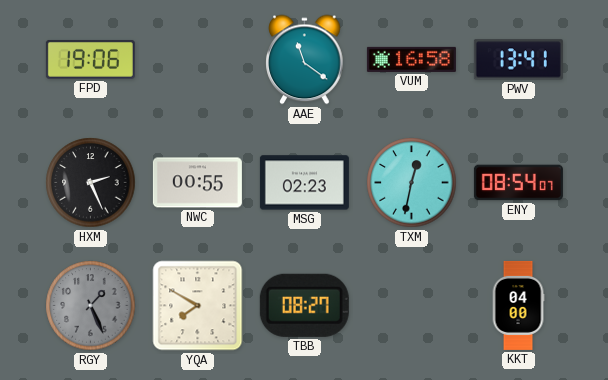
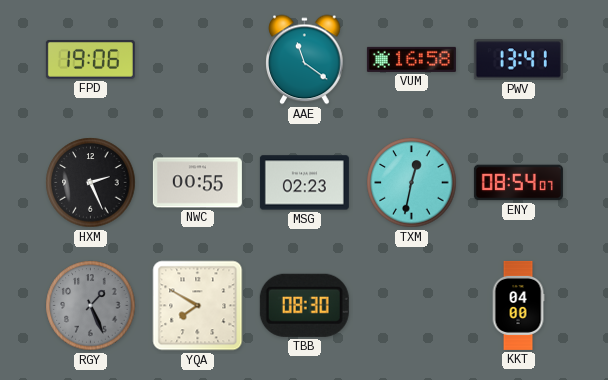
TBB: 08:27 -> 08:30
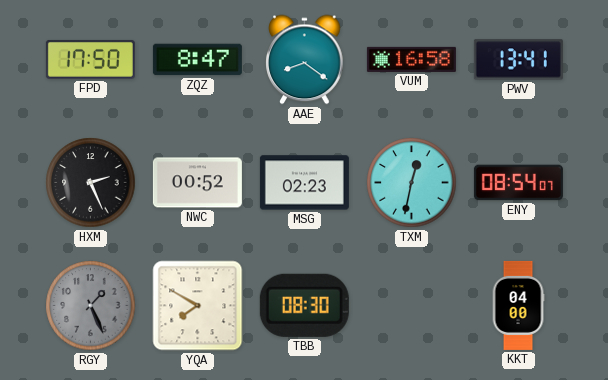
FPD: 19:06 -> 17:50
ZQZ: none -> 8:47
AAE: 11:21 -> 8:21
NWC: 00:55 -> 00:52
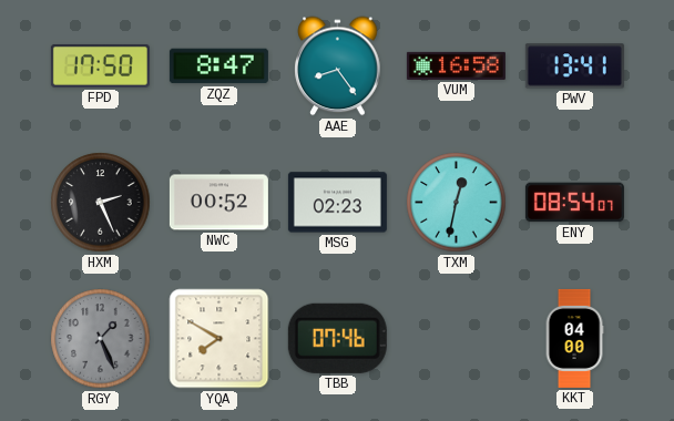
AAE: 8:21 -> 8:24
TBB: 08:30 -> 07:46
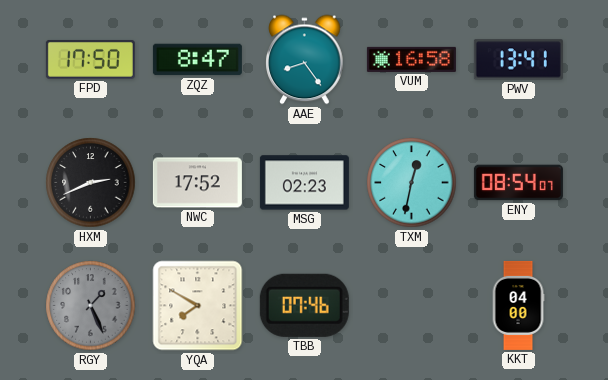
HXM: 2:26 -> 2:41
NWC: 00:52 -> 17:52
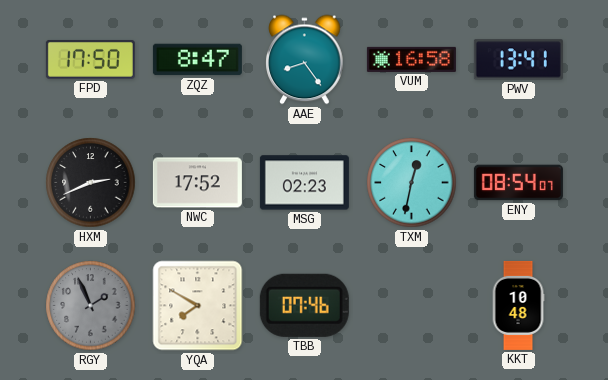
RGY: 1:26 -> 1:56
KKT: 04:00 -> 10:48
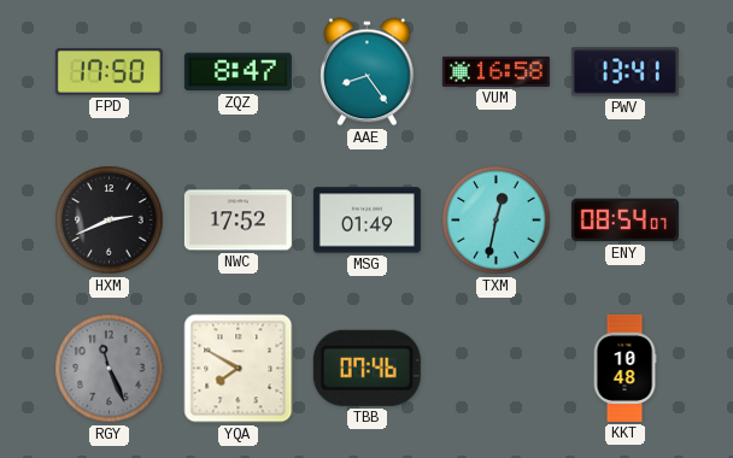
MSG: 02:23 -> 01:49
RGY: 1:56 -> 11:26
